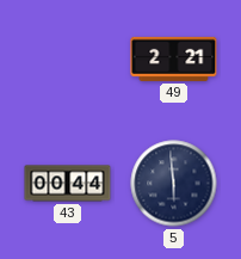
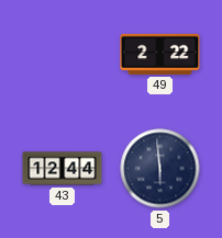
49: 2:21 -> 2:22
43: 00:44 -> 12:44
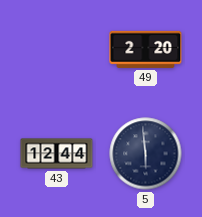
49: 2:22 -> 2:20
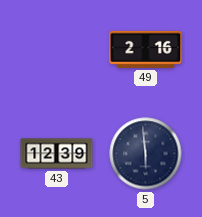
49: 2:20 -> 2:16
43: 12:44 -> 12:39
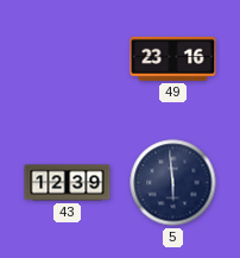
49: 2:16 -> 23:16
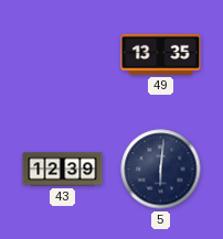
49: 23:16 -> 13:35
5: 5:59 -> 6:01
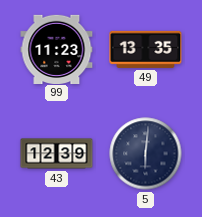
99: none -> 11:23
